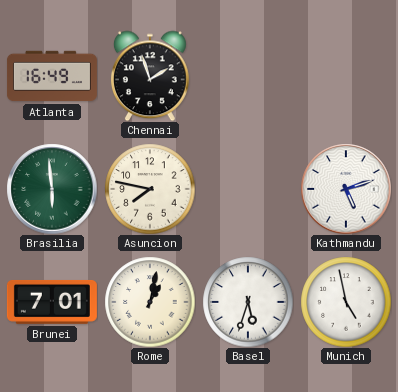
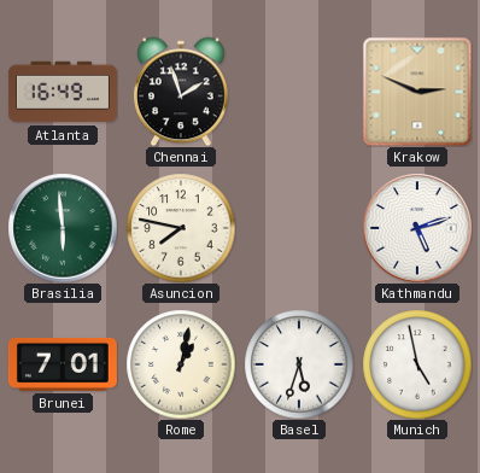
Krakow: none -> 2:49
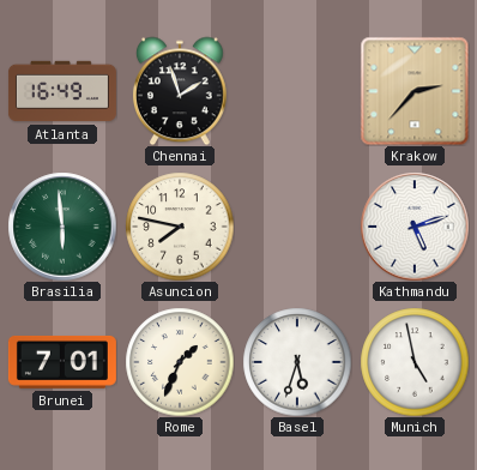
Krakow: 2:49 -> 2:37
Rome: 1:02 -> 1:34
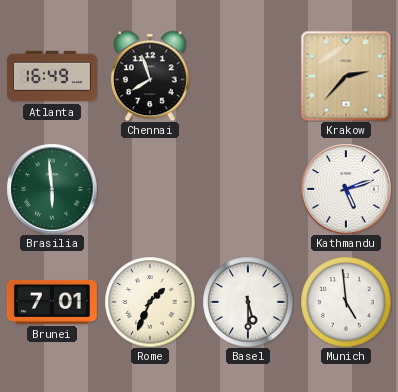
Chennai: 1:57 -> 7:57
Asuncion: 7:47 -> none
Basel: 5:33 -> 5:30
Munich: 4:58 -> 4:59
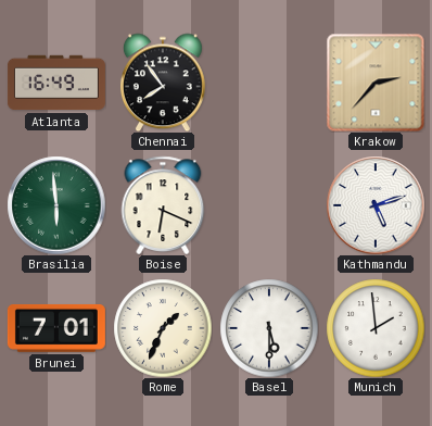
Chennai: 7:57 -> 7:54
Boise: none -> 6:19
Munich: 4:59 -> 1:59
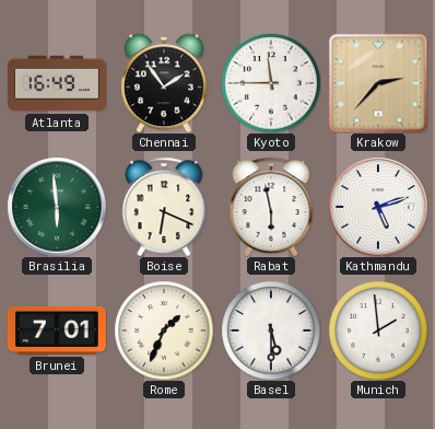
Chennai: 7:54 -> 1:54
Kyoto: none -> 11:45
Rabat: none -> 5:58
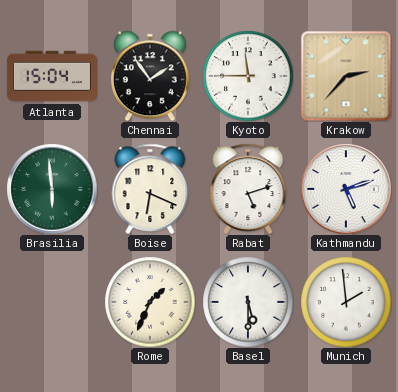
Atlanta: 16:49 -> 15:04
Rabat: 5:58 -> 5:12
Brunei: 7:01 -> none
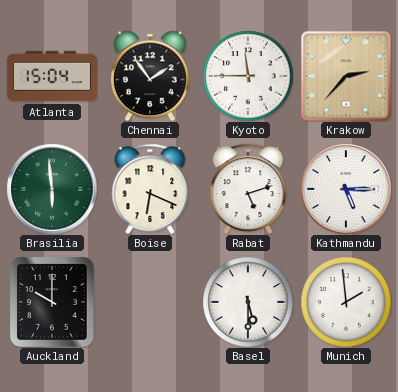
Kathmandu: 5:12 -> 5:15
Auckland: none -> 10:00
Rome: 1:34 -> none
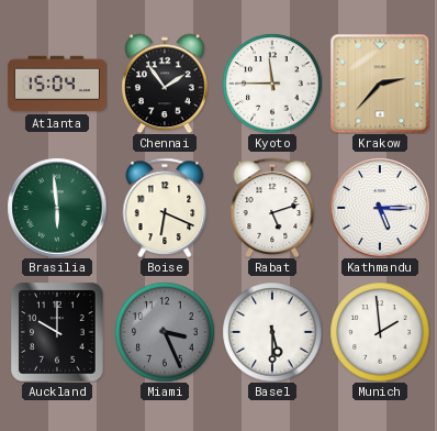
Miami: none -> 3:26
